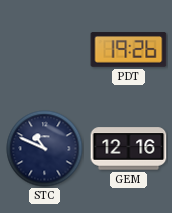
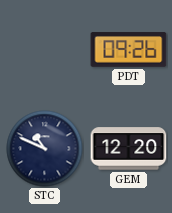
PDT: 19:26 -> 09:26
GEM: 12:16 -> 12:20
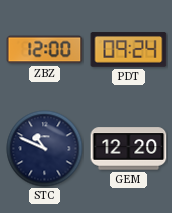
ZBZ: none -> 12:00
PDT: 09:26 -> 09:24
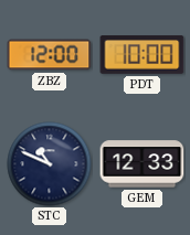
PDT: 09:24 -> 10:00
GEM: 12:20 -> 12:33
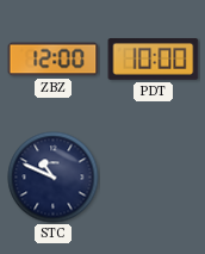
GEM: 12:33 -> none
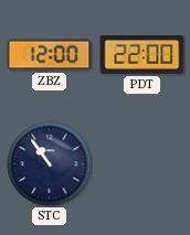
PDT: 10:00 -> 22:00
STC: 10:49 -> 10:54
